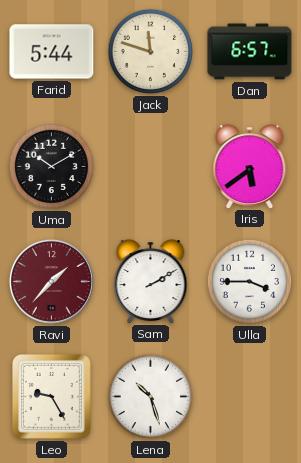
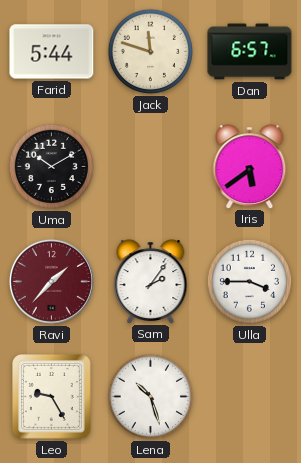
Sam: 2:10 -> 2:06
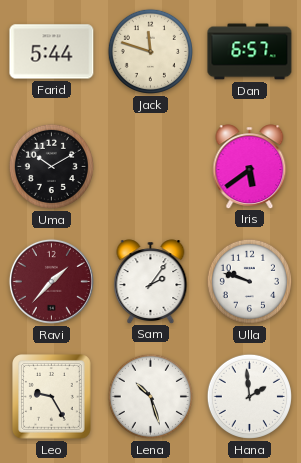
Ulla: 3:45 -> 9:48
Hana: none -> 1:59
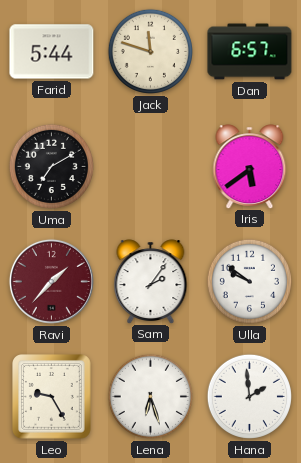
Uma: 10:10 -> 7:10
Ulla: 9:48 -> 9:51
Lena: 10:27 -> 6:27
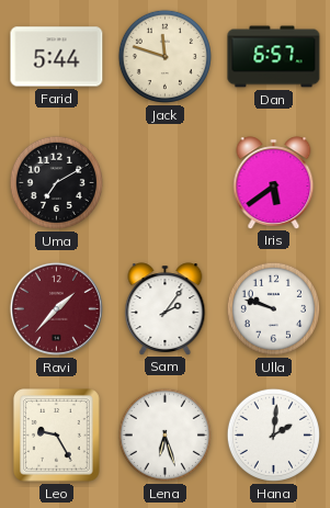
Ulla: 9:51 -> 9:48
Hana: 1:59 -> 2:01
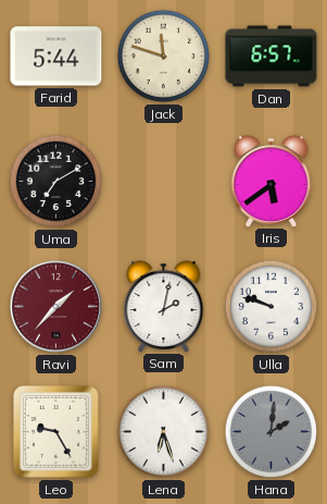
Sam: 2:06 -> 2:02
Hana dial: white -> grey
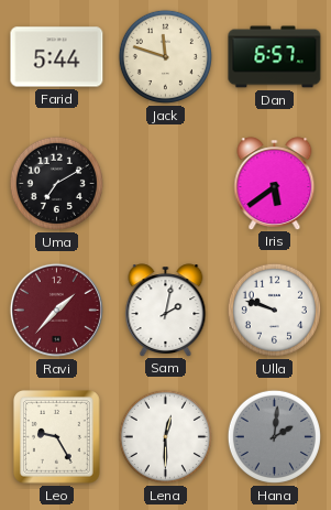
Lena: 6:27 -> 12:30
